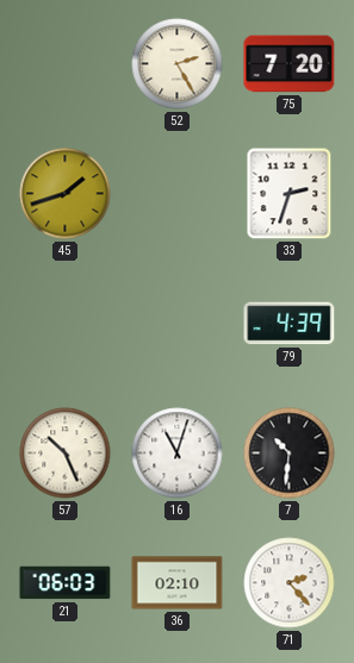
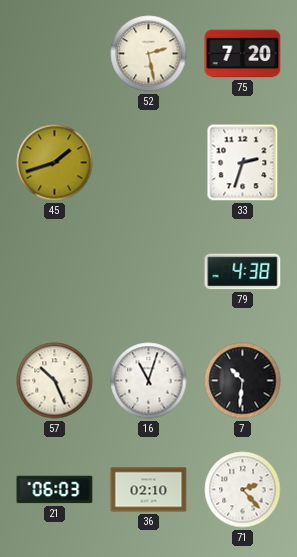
52: 2:25 -> 2:28
79: 4:39 -> 4:38
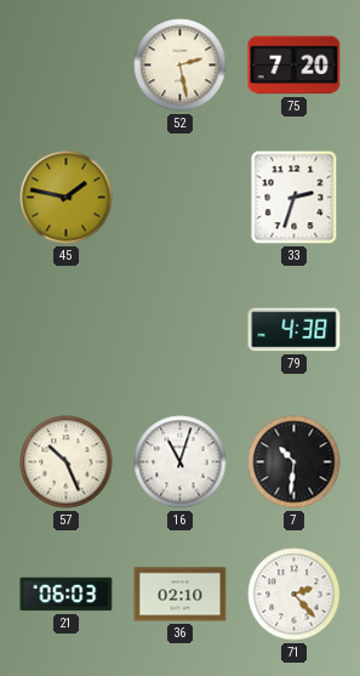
45: 1:42 -> 1:47
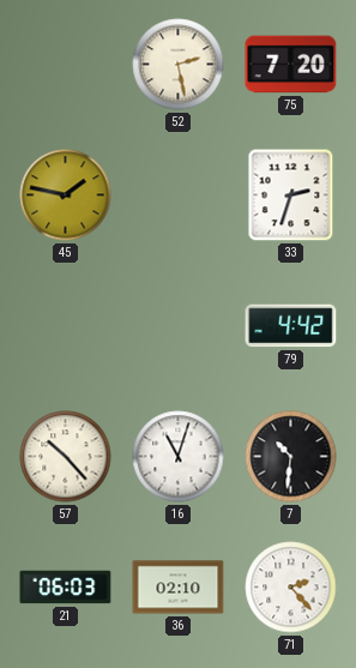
79: 4:38 -> 4:42
57: 10:26 -> 10:23
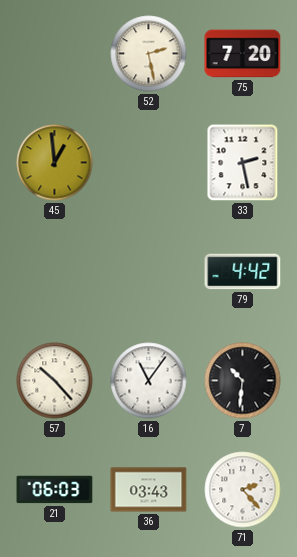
45: 1:47 -> 12:59
33: 2:33 -> 2:28
16: 11:03 -> 11:06
36: 02:10 -> 03:43
